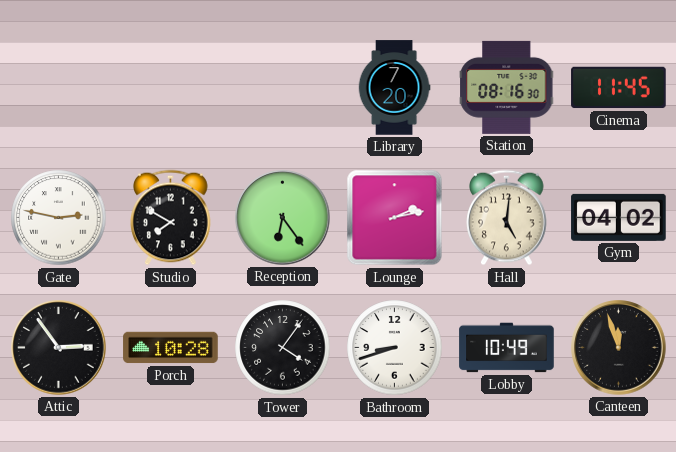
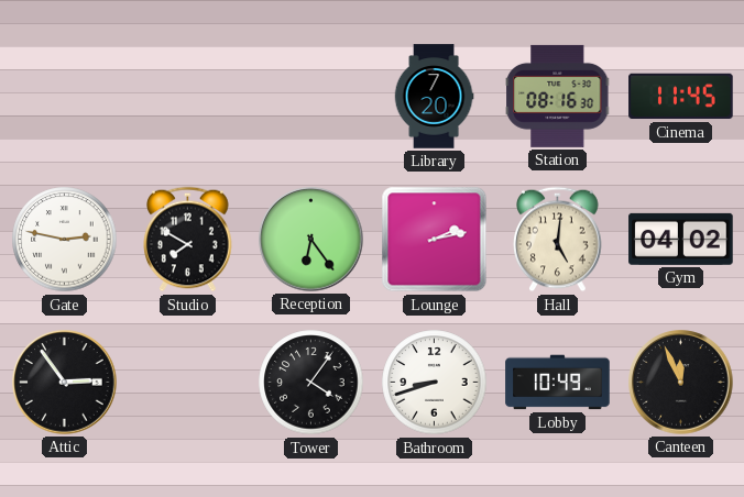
Porch: 10:28 -> none
Canteen: 11:57 -> 11:56
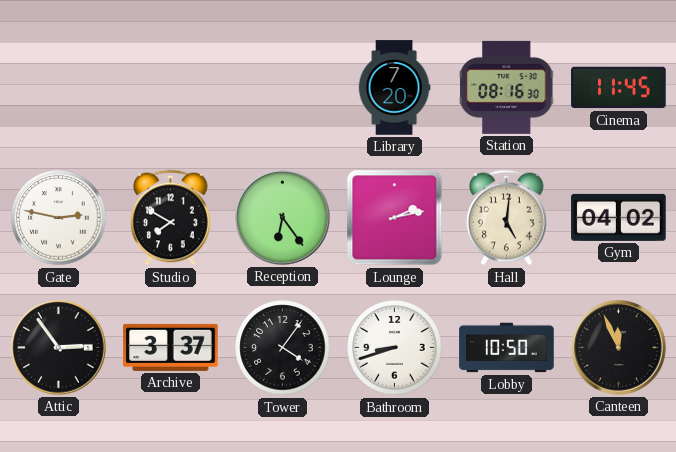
Archive: none -> 3:37
Lobby: 10:49 -> 10:50
